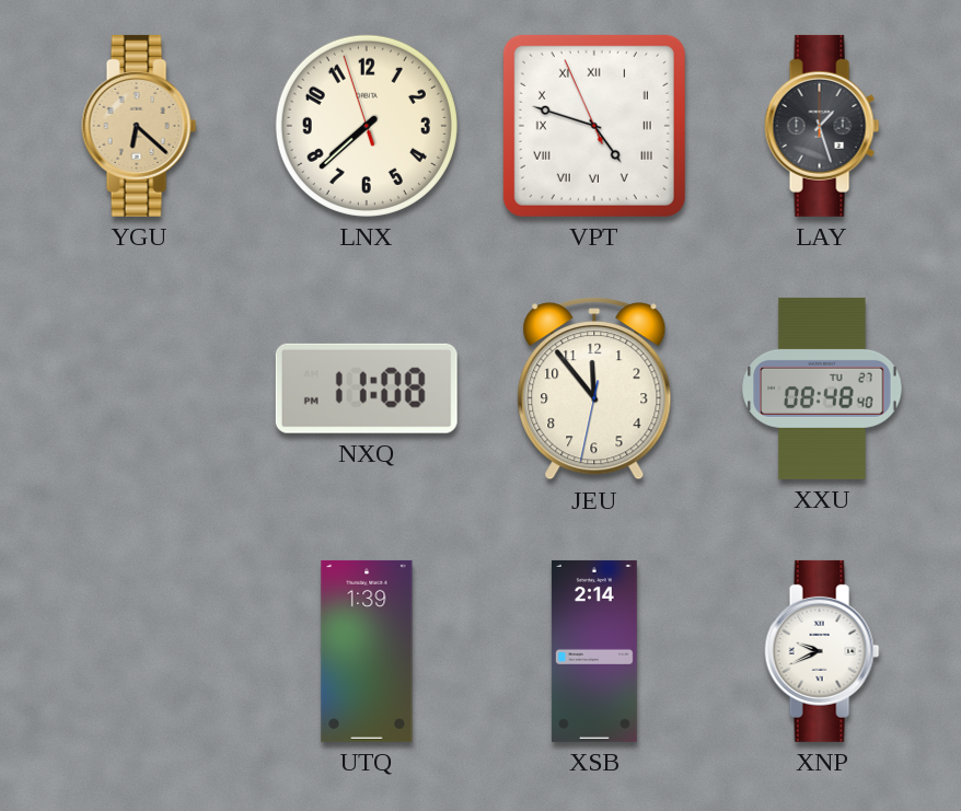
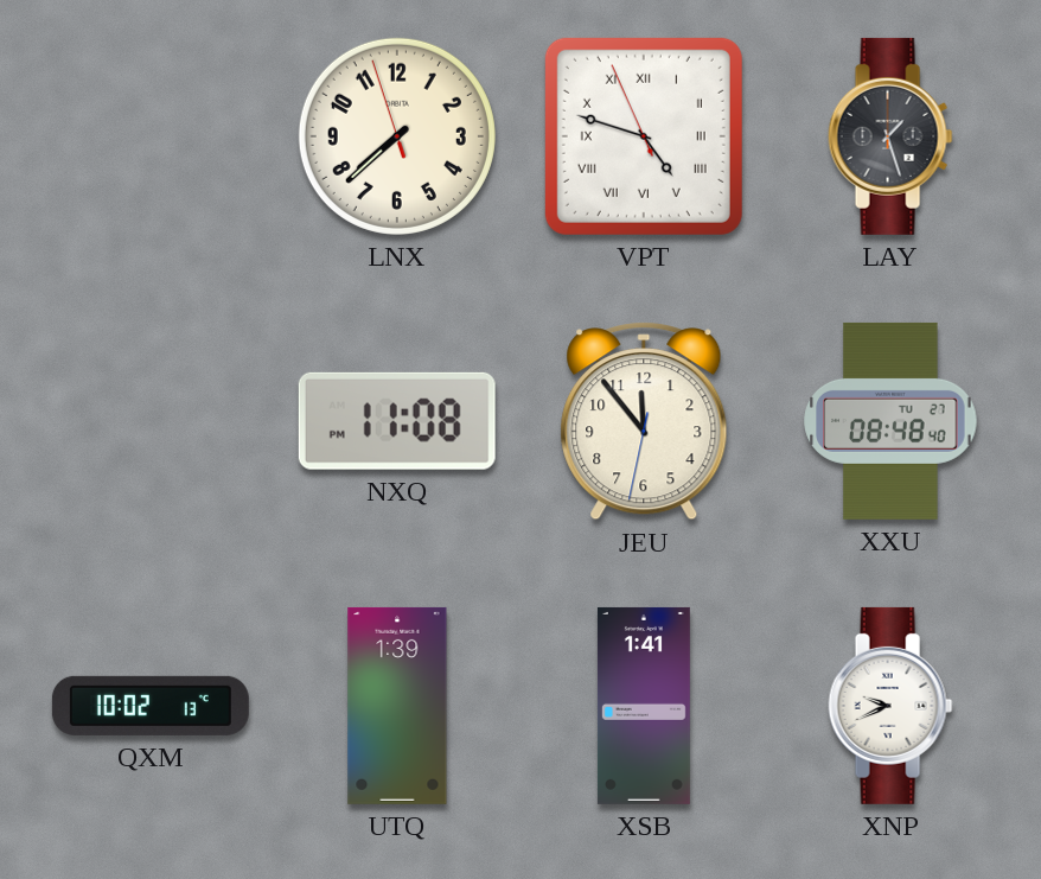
YGU: 6:22 -> none
QXM: none -> 10:02
XSB: 2:14 -> 1:41
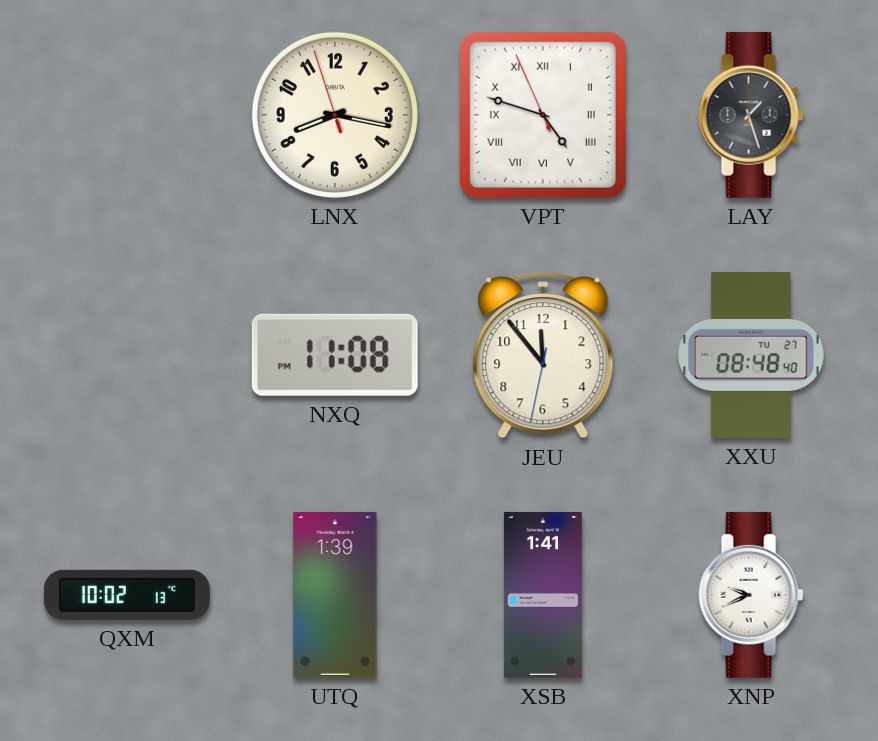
LNX: 7:37 -> 8:16
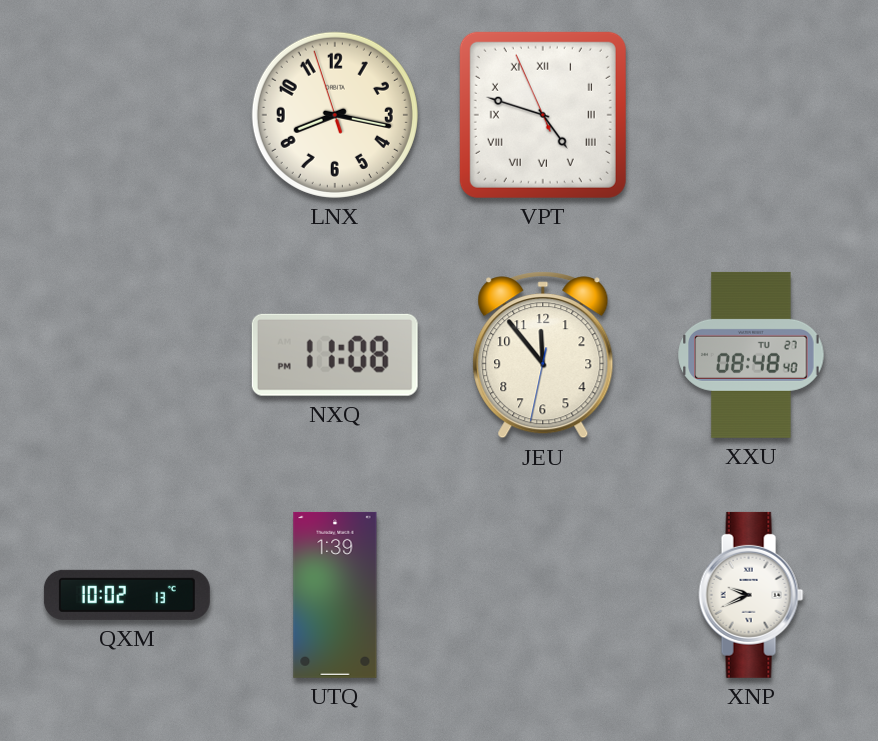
LAY: 1:27 -> none
XSB: 1:41 -> none
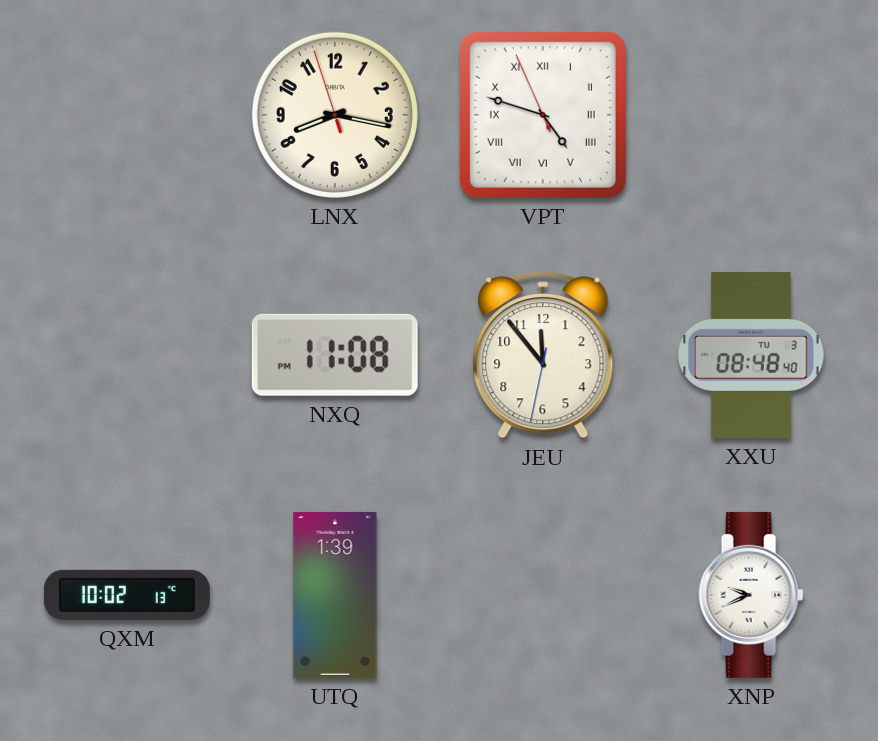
XXU date: TU 27 -> TU 3
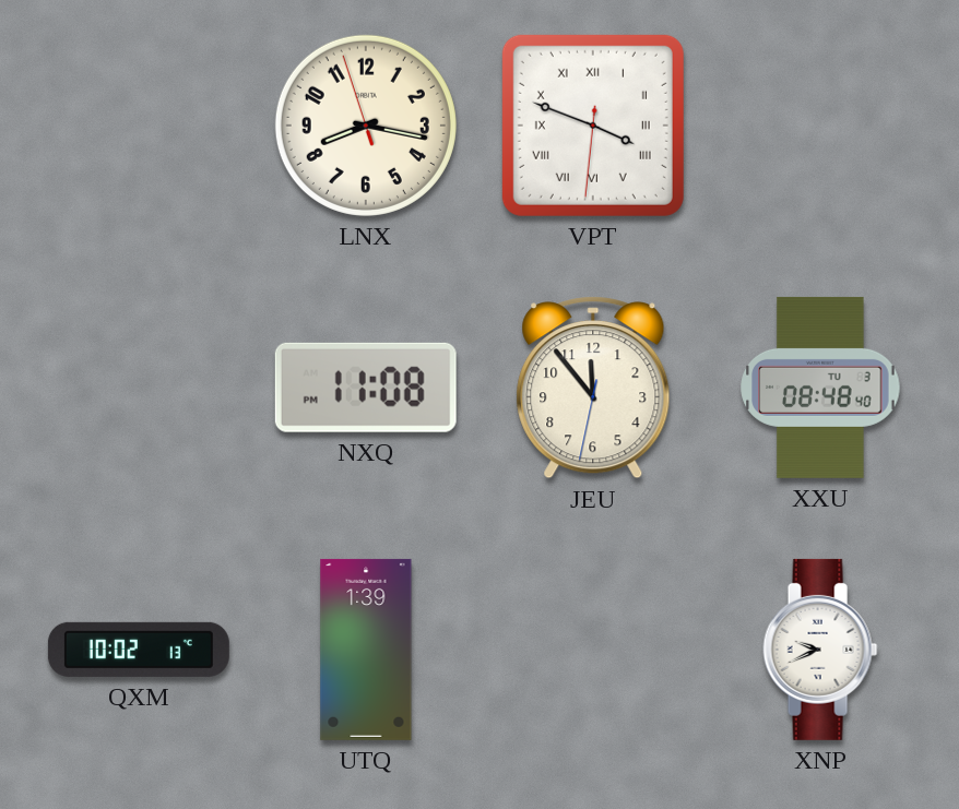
VPT: 4:47 -> 3:48
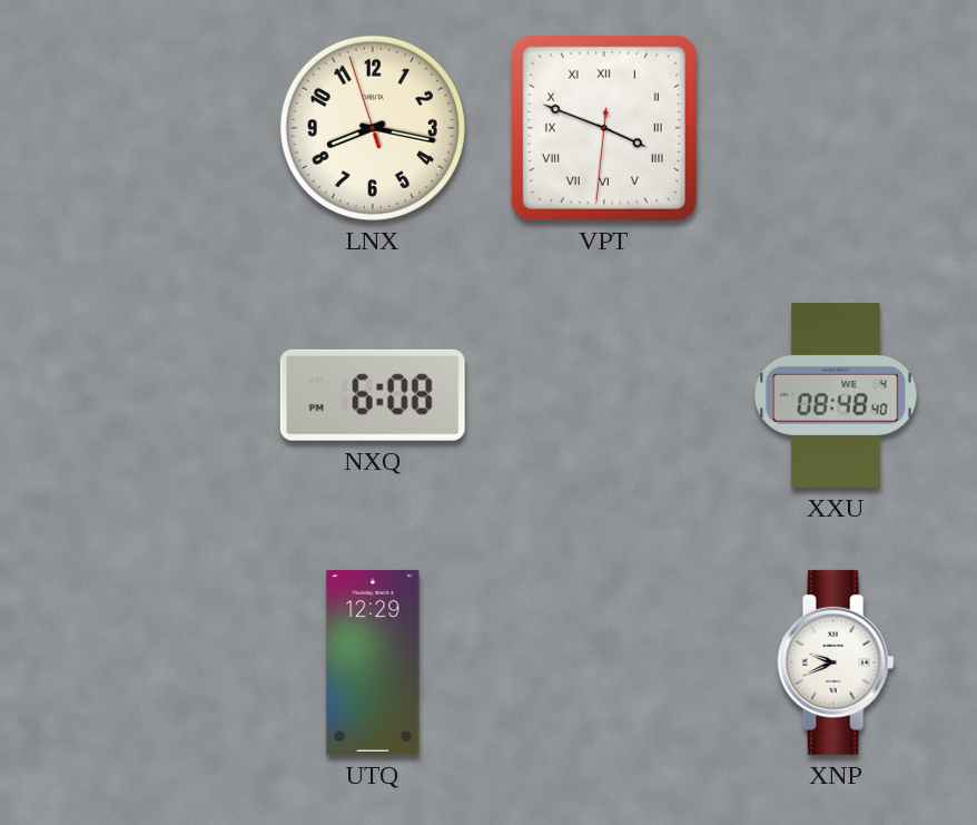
NXQ: 11:08 -> 6:08
JEU: 11:53 -> none
XXU date: TU 3 -> WE 4
QXM: 10:02 -> none
UTQ: 1:39 -> 12:29
